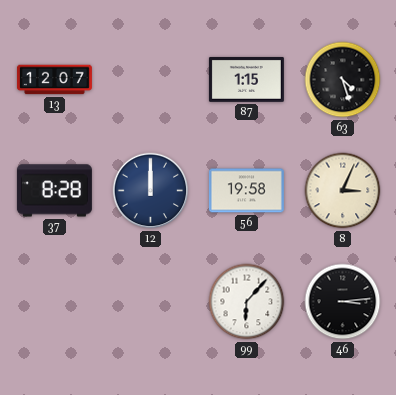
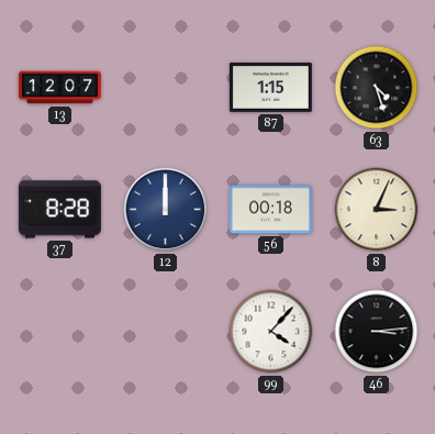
56: 19:58 -> 00:18
99: 6:07 -> 4:07
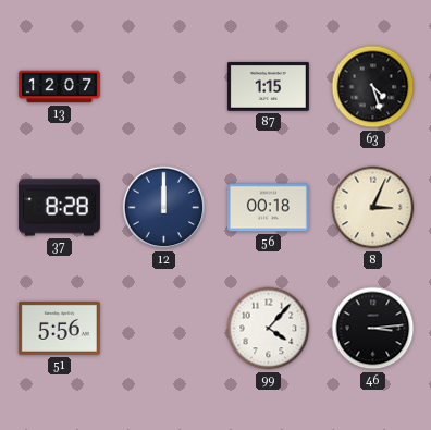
51: none -> 5:56
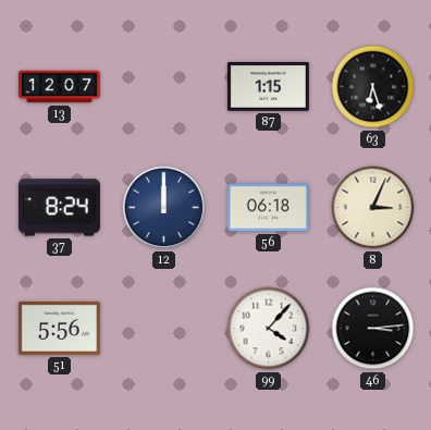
63: 4:27 -> 6:27
37: 8:28 -> 8:24
56: 00:18 -> 06:18
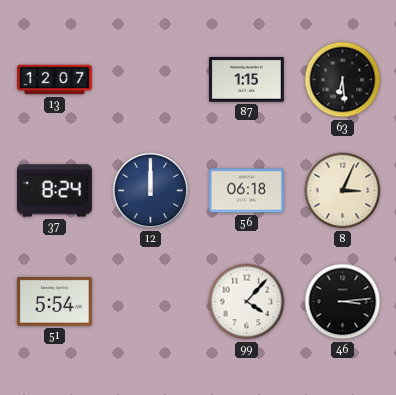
63: 6:27 -> 6:29
51: 5:56 -> 5:54
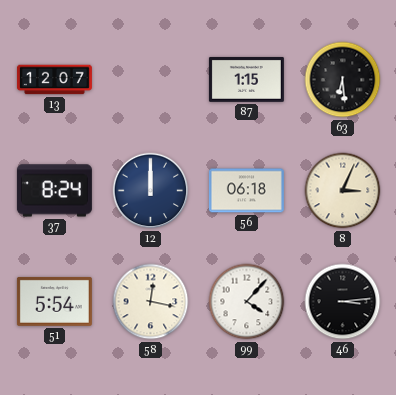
58: none -> 12:17
